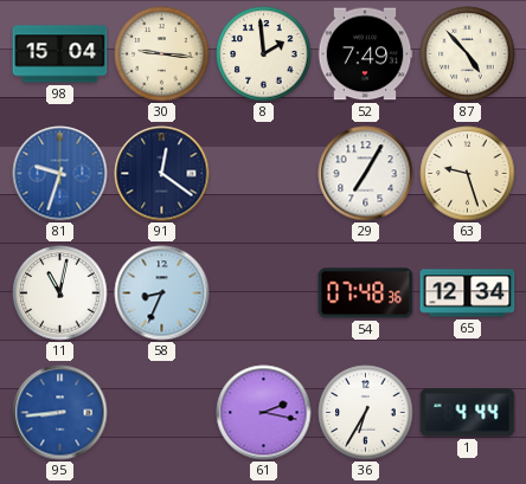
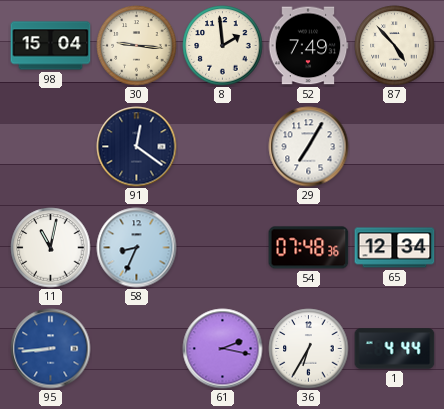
81: 9:33 -> none
63: 9:27 -> none
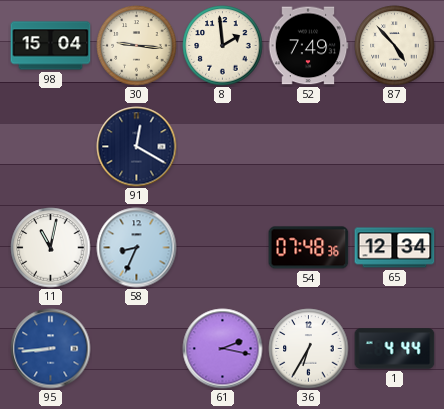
91: 12:21 -> 12:20
29: 7:05 -> none
